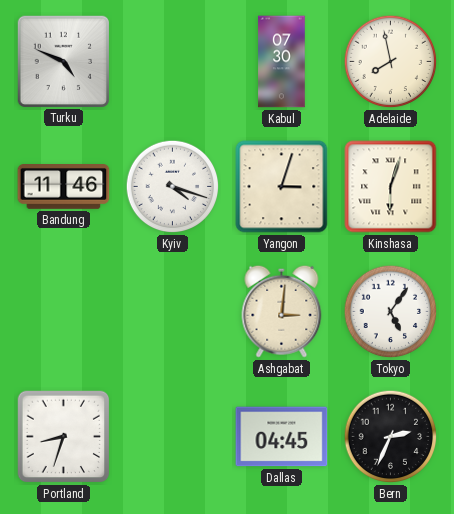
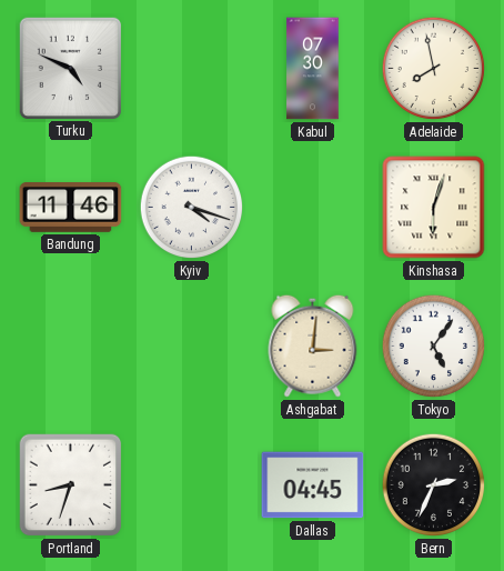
Yangon: 3:03 -> none
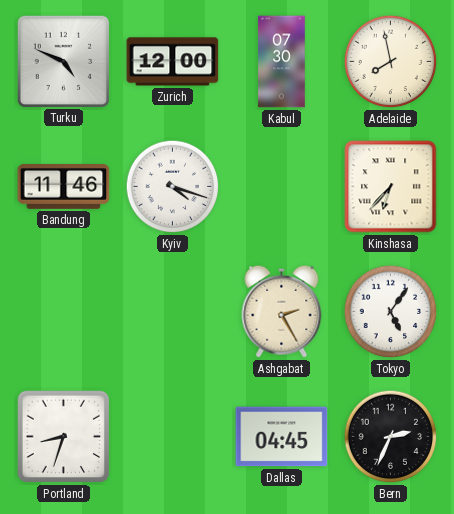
Zurich: none -> 12:00
Kinshasa: 6:03 -> 6:37
Ashgabat: 3:01 -> 2:25
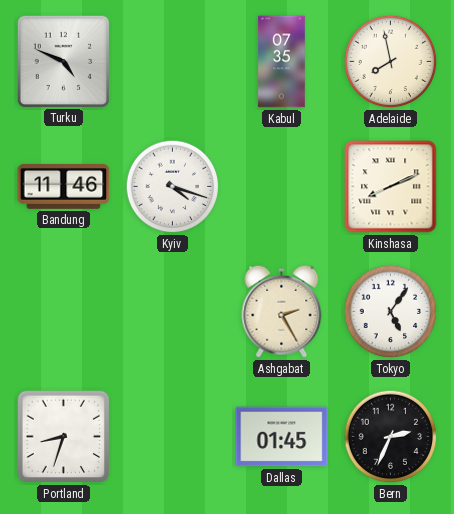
Zurich: 12:00 -> none
Kabul: 07:30 -> 07:35
Kinshasa: 6:37 -> 8:11
Dallas: 04:45 -> 01:45
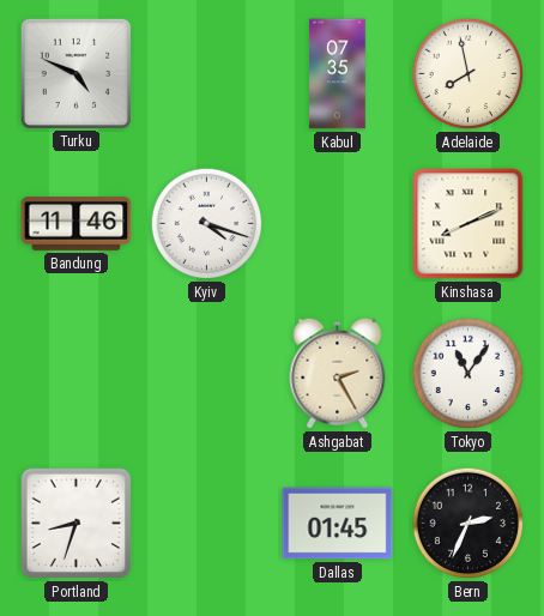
Tokyo: 5:06 -> 11:06
